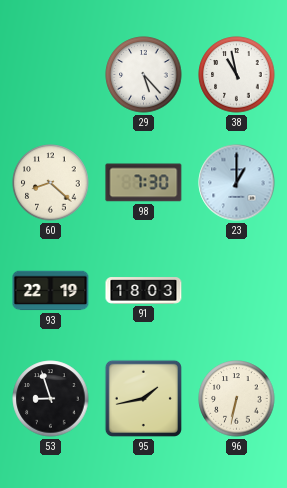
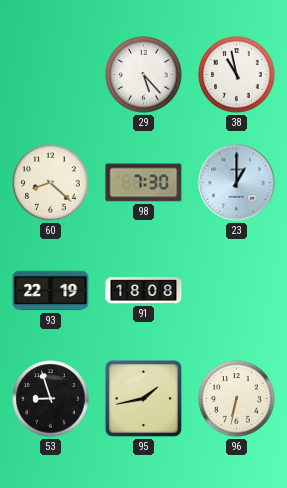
91: 18:03 -> 18:08
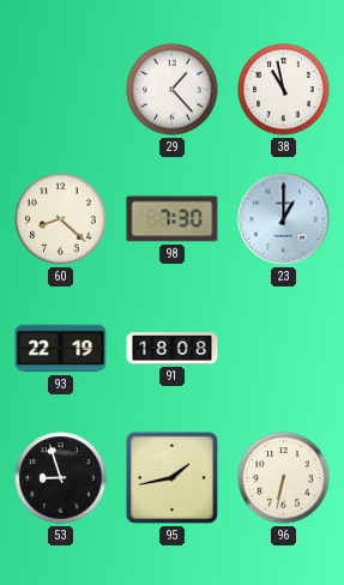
29: 5:23 -> 1:23
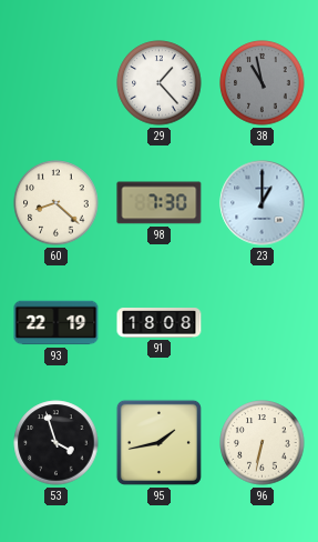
38 dial: white -> grey
53: 8:57 -> 3:57
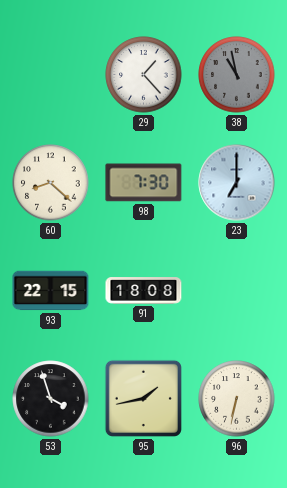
23: 1:00 -> 7:00
93: 22:19 -> 22:15
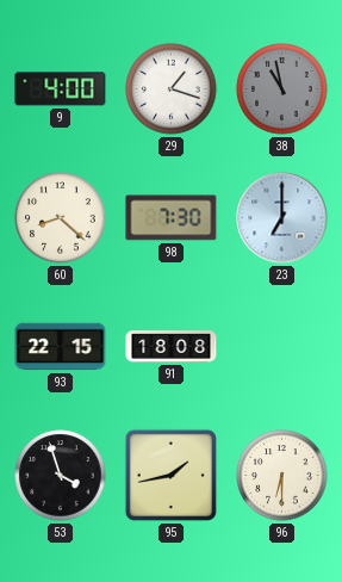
9: none -> 4:00
29: 1:23 -> 1:18
96: 6:32 -> 6:30
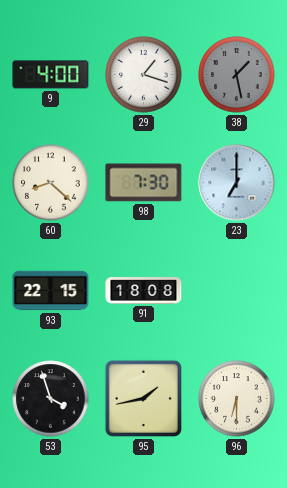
38: 10:58 -> 1:28
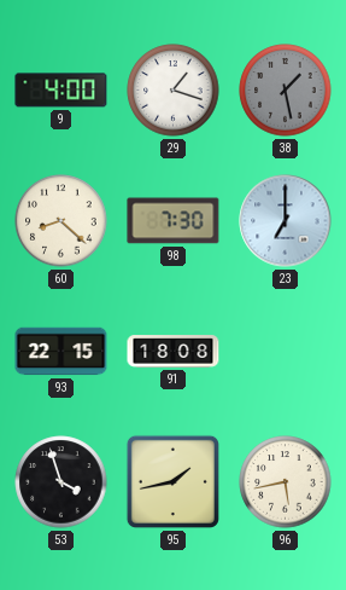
96: 6:30 -> 5:43
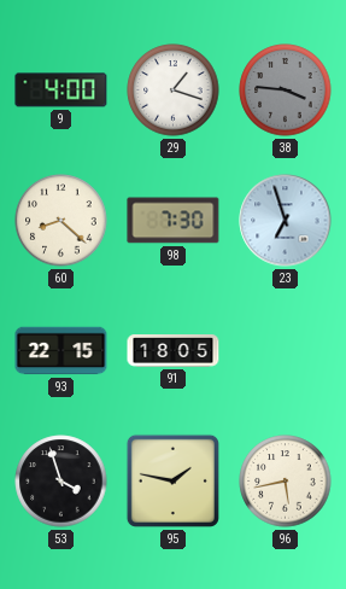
38: 1:28 -> 3:46
23: 7:00 -> 6:57
91: 18:08 -> 18:05
95: 1:43 -> 1:47
